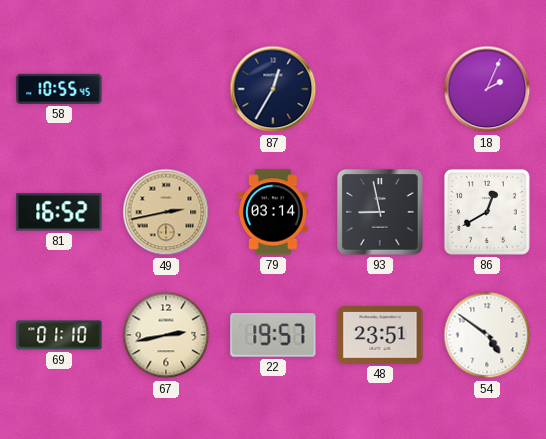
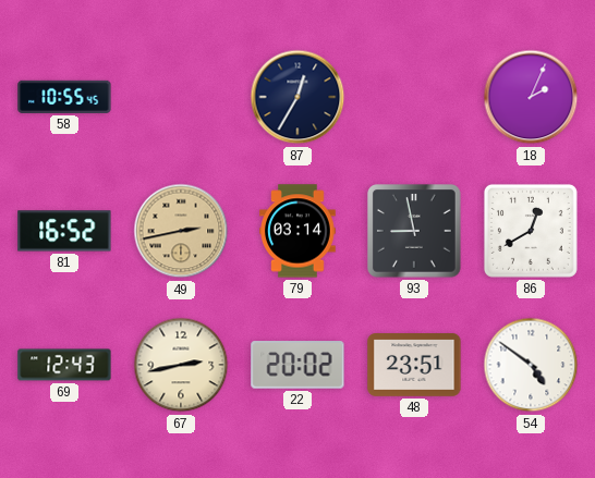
69: 01:10 -> 12:43
22: 19:57 -> 20:02
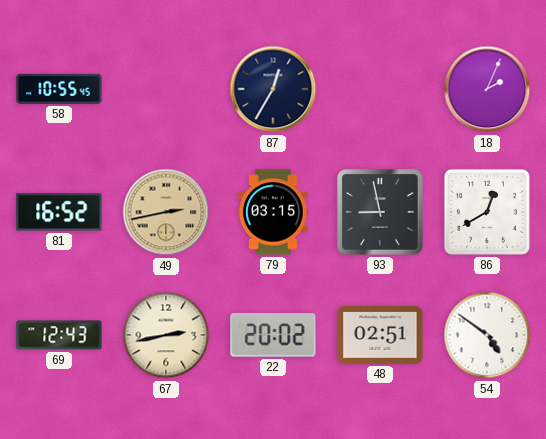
79: 03:14 -> 03:15
48: 23:51 -> 02:51
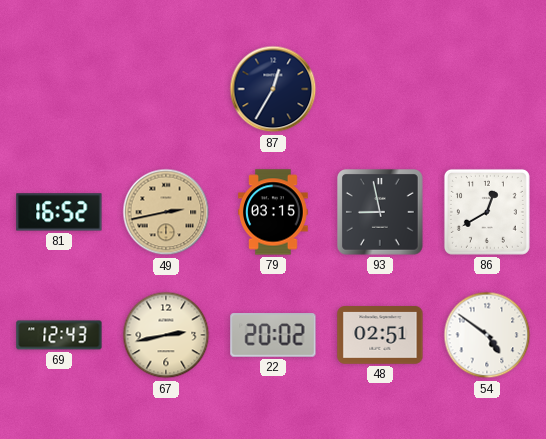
58: 10:55 -> none
18: 2:04 -> none
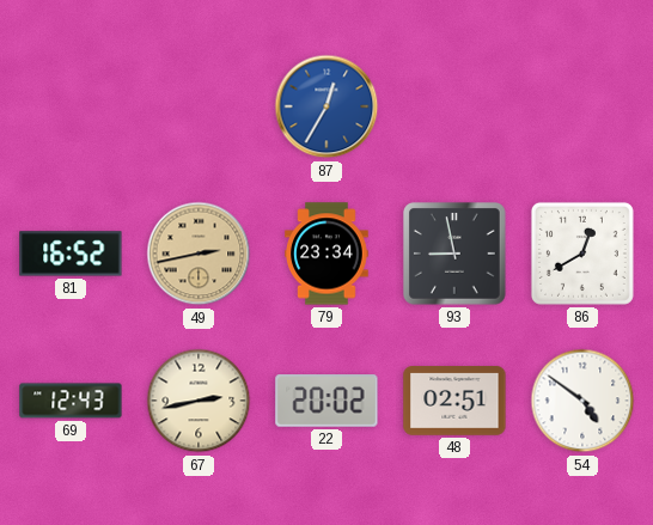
87 dial: navy -> blue
79: 03:15 -> 23:34
